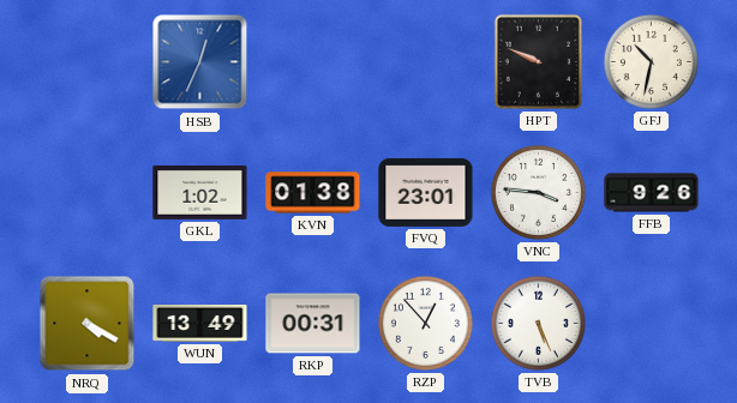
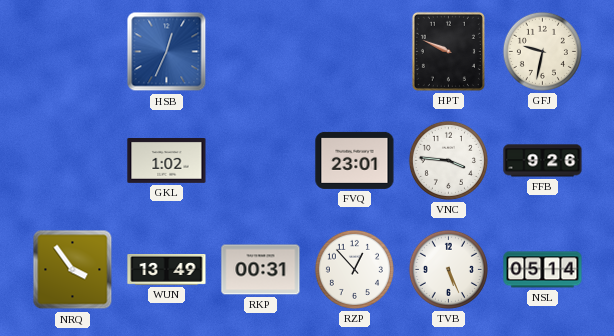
GFJ: 10:32 -> 9:32
KVN: 01:38 -> none
NRQ: 4:20 -> 3:54
NSL: none -> 05:14
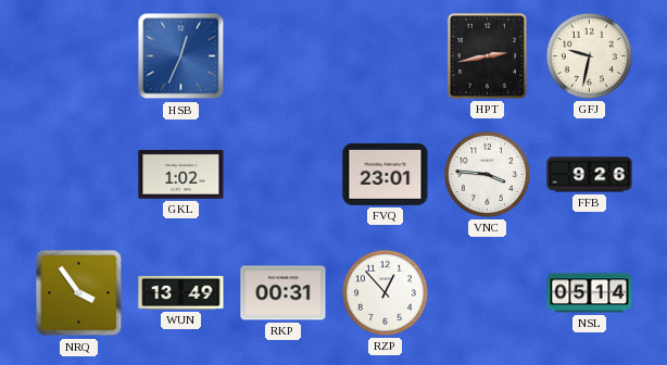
HPT: 9:49 -> 2:43
TVB: 5:26 -> none
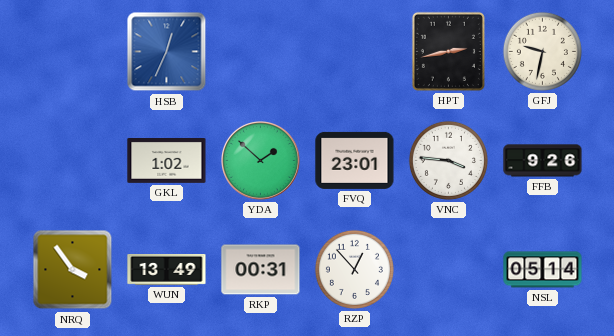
YDA: none -> 1:52
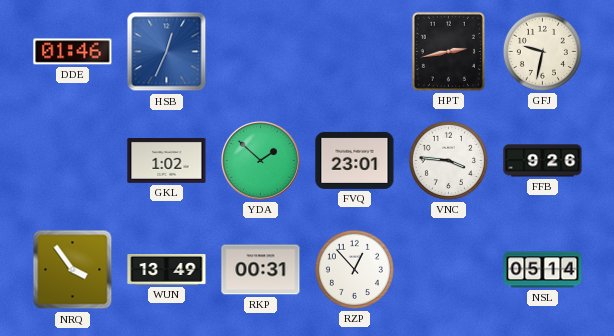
DDE: none -> 01:46
